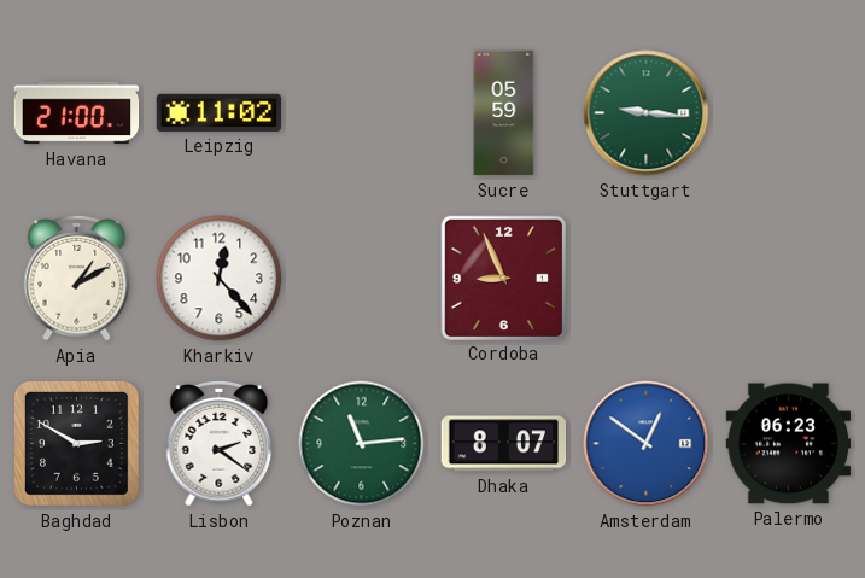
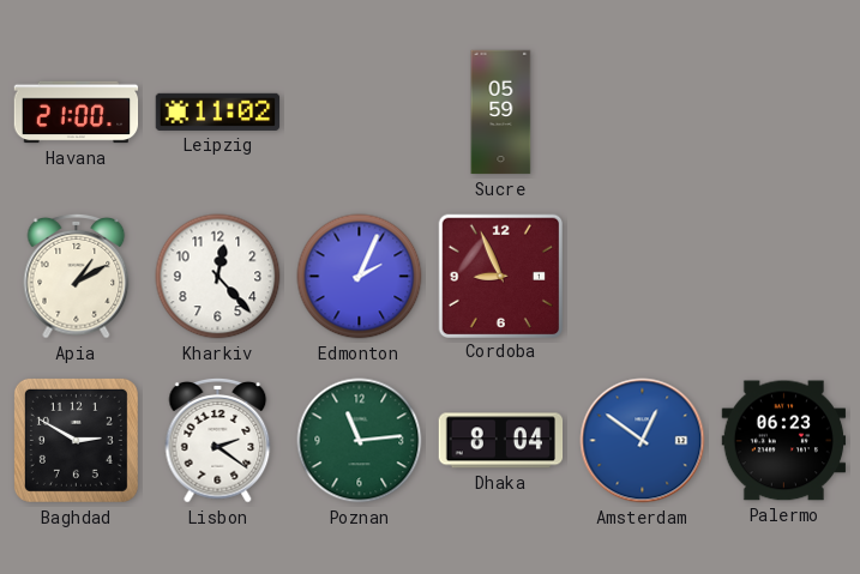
Stuttgart: 9:16 -> none
Edmonton: none -> 2:04
Dhaka: 8:07 -> 8:04
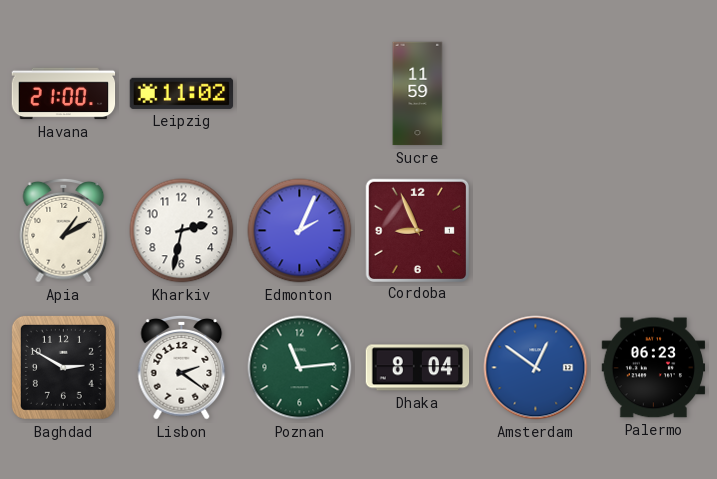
Sucre: 05:59 -> 11:59
Kharkiv: 12:23 -> 2:32
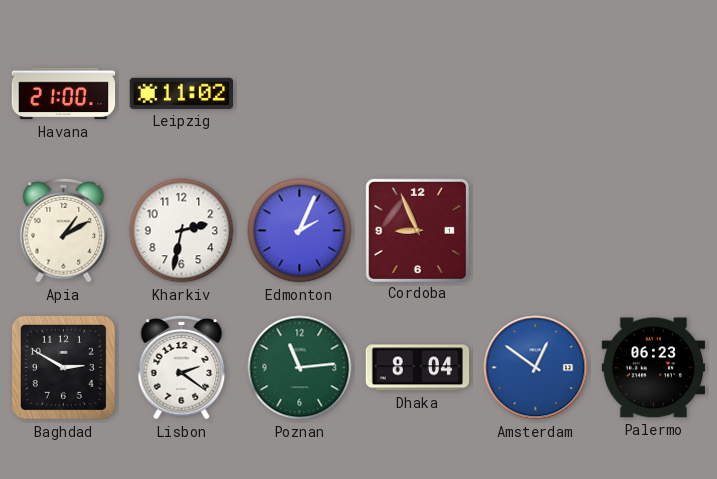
Sucre: 11:59 -> none
